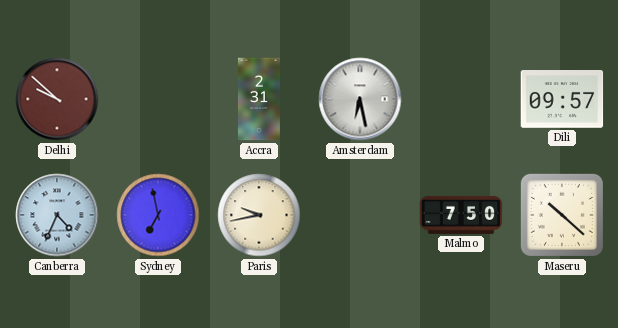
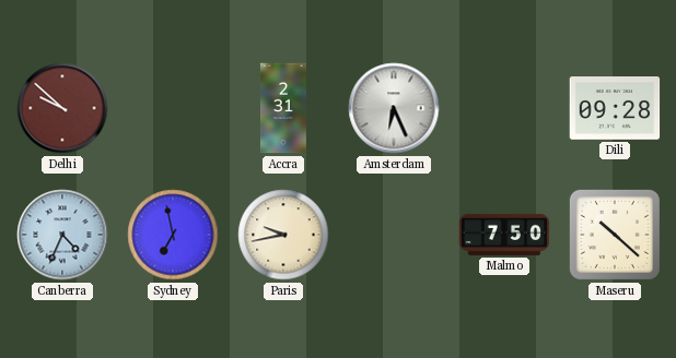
Amsterdam: 6:28 -> 6:26
Dili: 09:57 -> 09:28
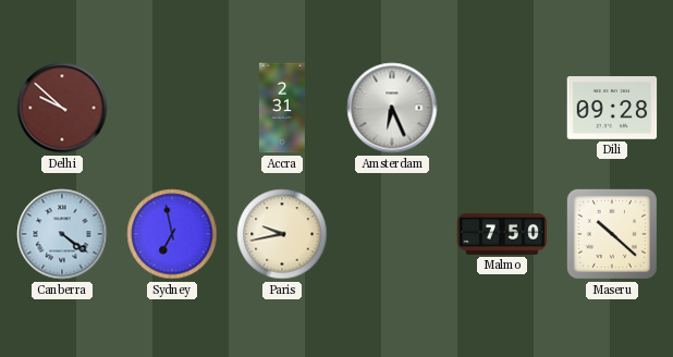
Canberra: 4:34 -> 4:21
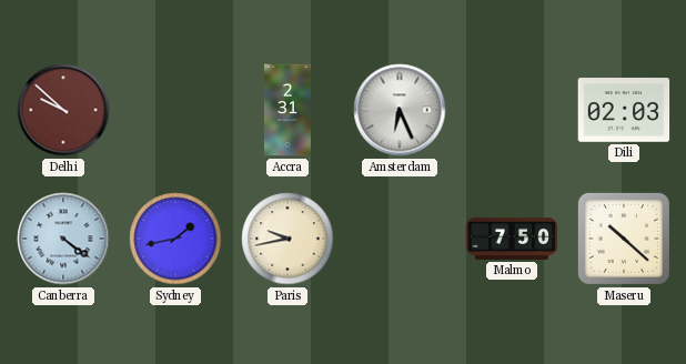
Dili: 09:28 -> 02:03
Sydney: 6:58 -> 1:43
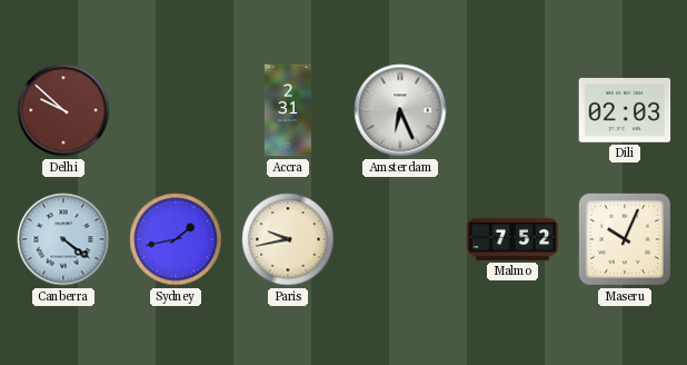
Malmo: 7:50 -> 7:52
Maseru: 10:22 -> 10:04
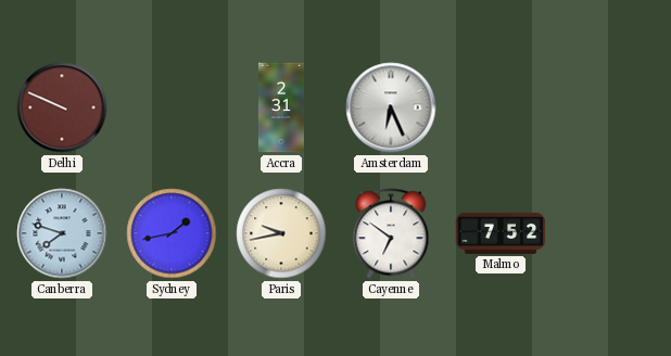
Delhi: 9:52 -> 9:49
Dili: 02:03 -> none
Canberra: 4:21 -> 7:48
Cayenne: none -> 6:51
Maseru: 10:04 -> none
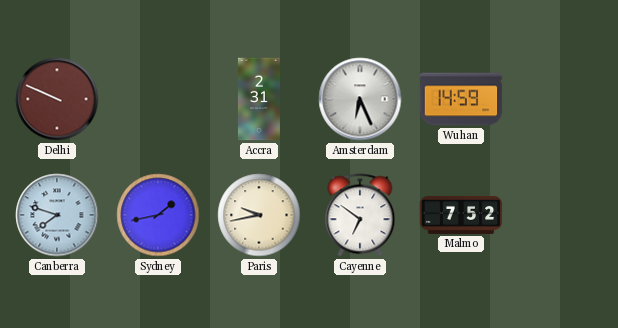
Wuhan: none -> 14:59
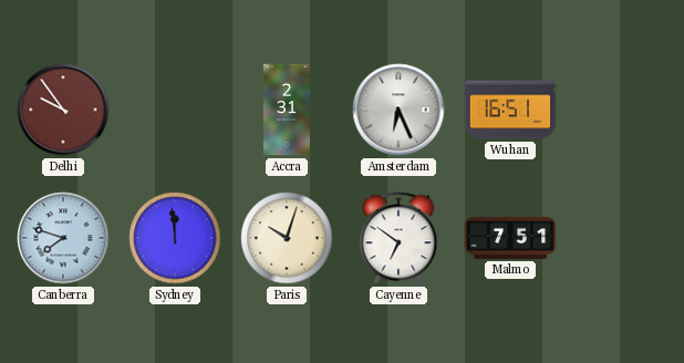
Delhi: 9:49 -> 9:54
Wuhan: 14:59 -> 16:51
Sydney: 1:43 -> 11:59
Paris: 9:43 -> 10:03
Malmo: 7:52 -> 7:51
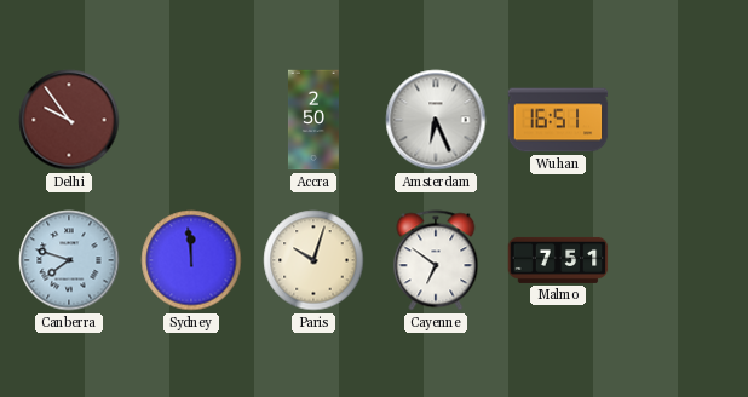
Accra: 2:31 -> 2:50
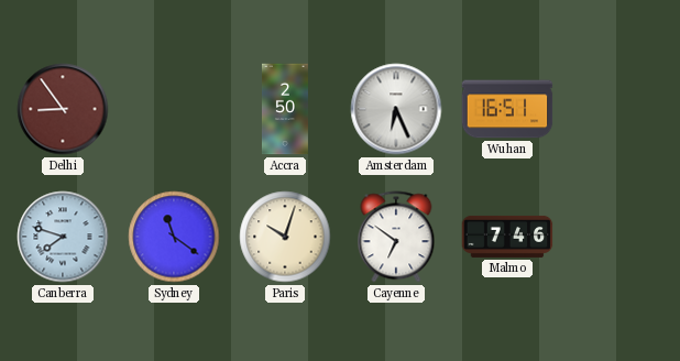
Delhi: 9:54 -> 8:54
Sydney: 11:59 -> 11:21
Malmo: 7:51 -> 7:46
